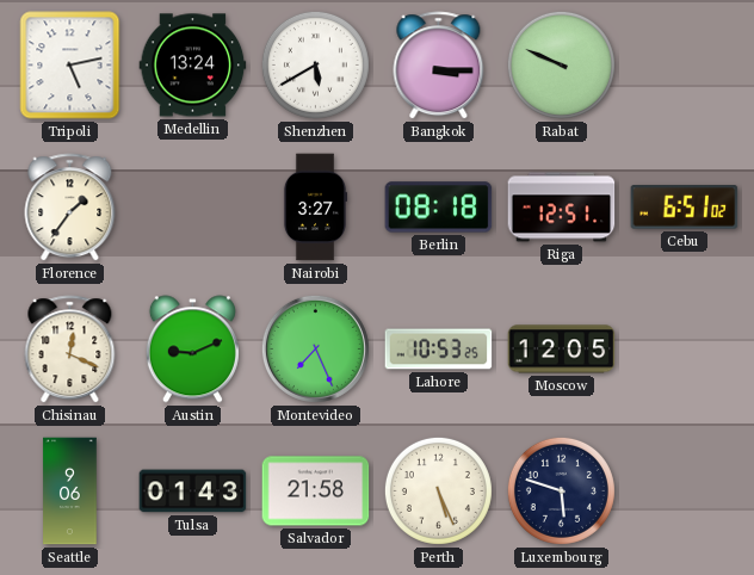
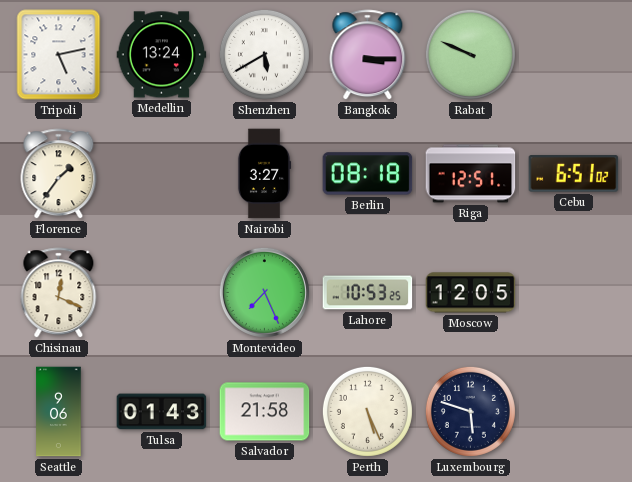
Austin: 9:11 -> none
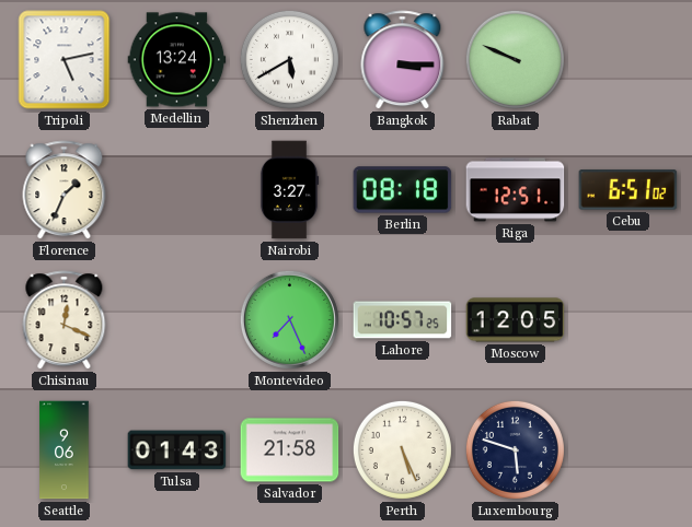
Florence: 1:36 -> 1:34
Lahore: 10:53 -> 10:57
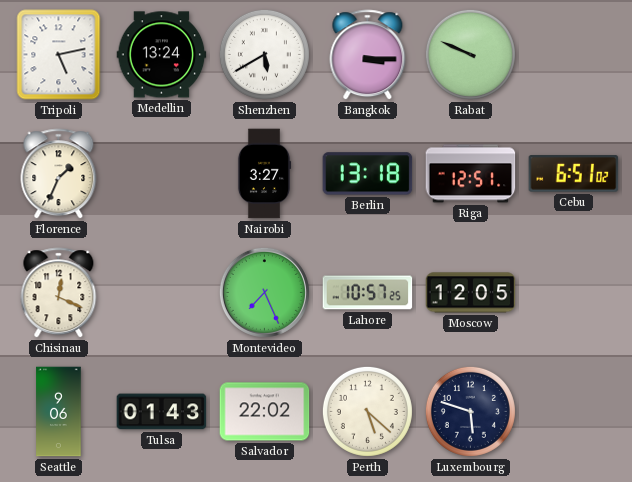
Berlin: 08:18 -> 13:18
Salvador: 21:58 -> 22:02
Perth: 5:26 -> 5:22
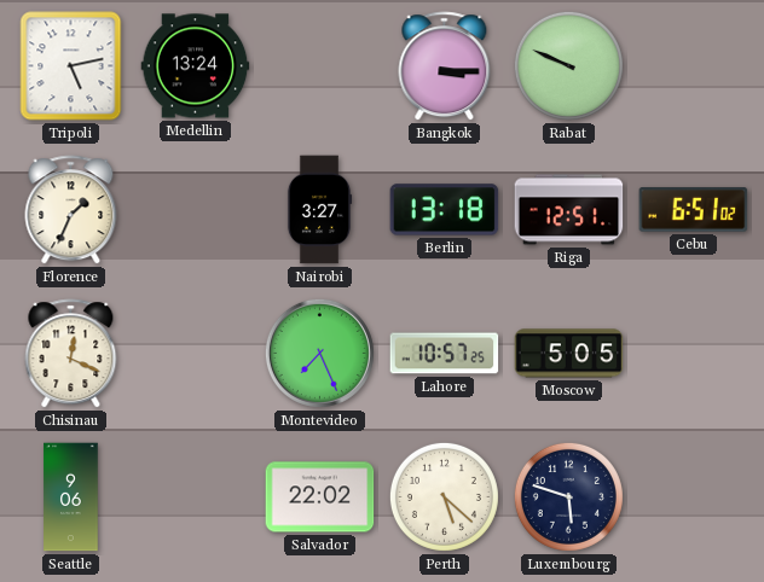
Shenzhen: 5:40 -> none
Moscow: 12:05 -> 5:05
Tulsa: 01:43 -> none
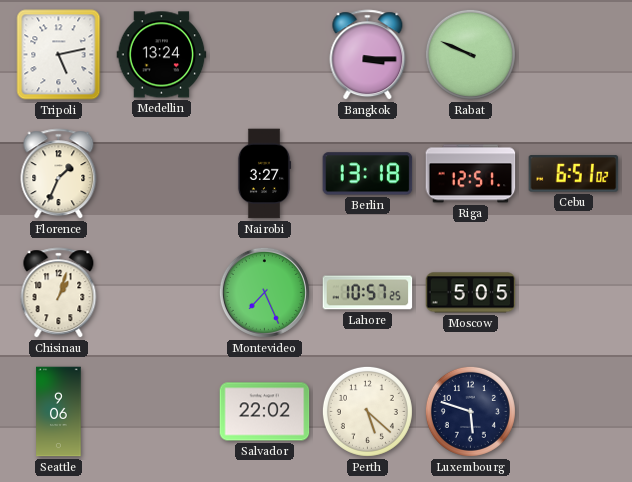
Chisinau: 12:19 -> 1:03
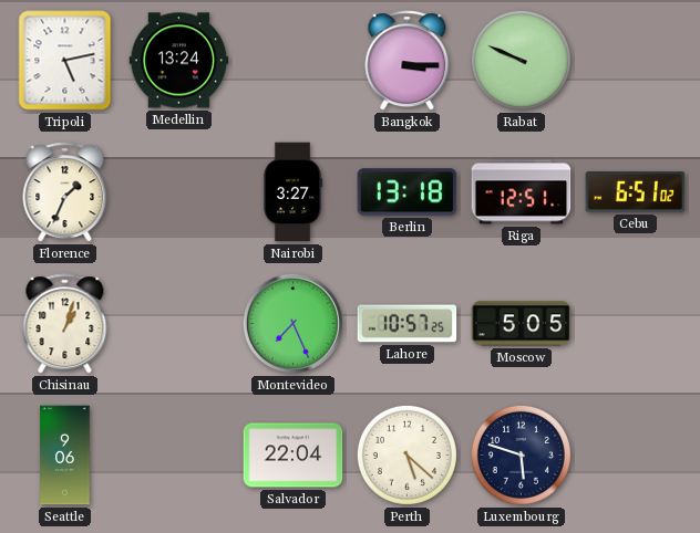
Salvador: 22:02 -> 22:04
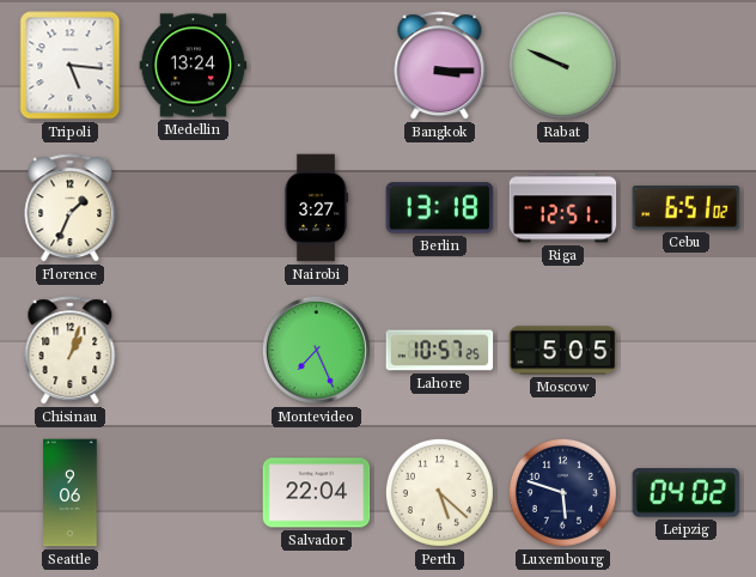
Tripoli: 5:13 -> 5:16
Leipzig: none -> 04:02
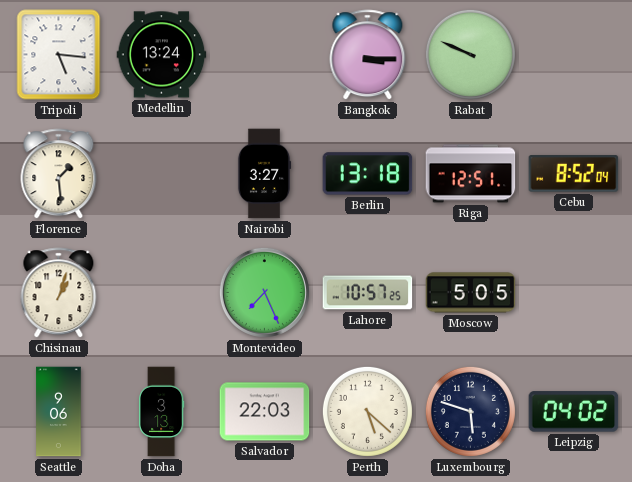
Florence: 1:34 -> 1:29
Cebu: 6:51 -> 8:52
Doha: none -> 3:13
Salvador: 22:04 -> 22:03
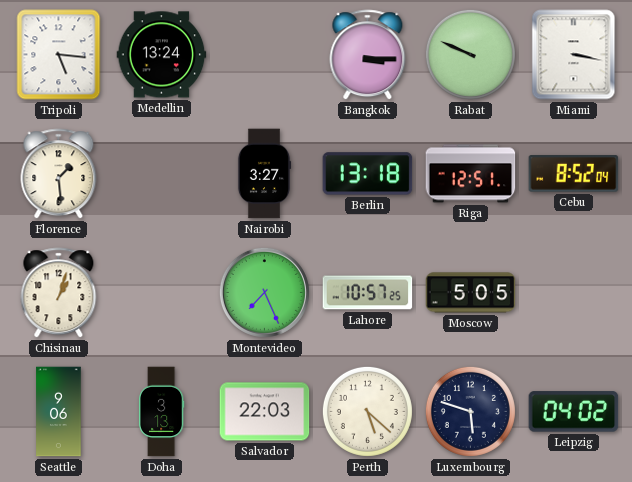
Miami: none -> 3:17
